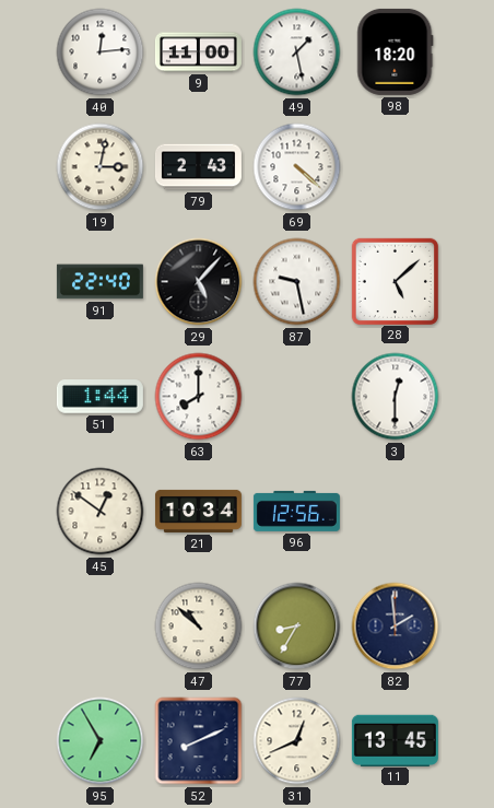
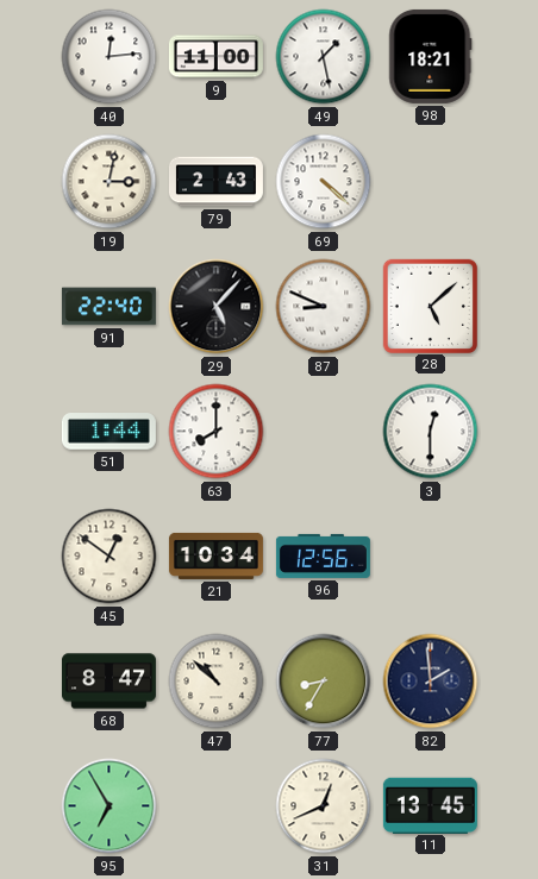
98: 18:20 -> 18:21
87: 9:28 -> 8:49
68: none -> 8:47
52: 8:11 -> none
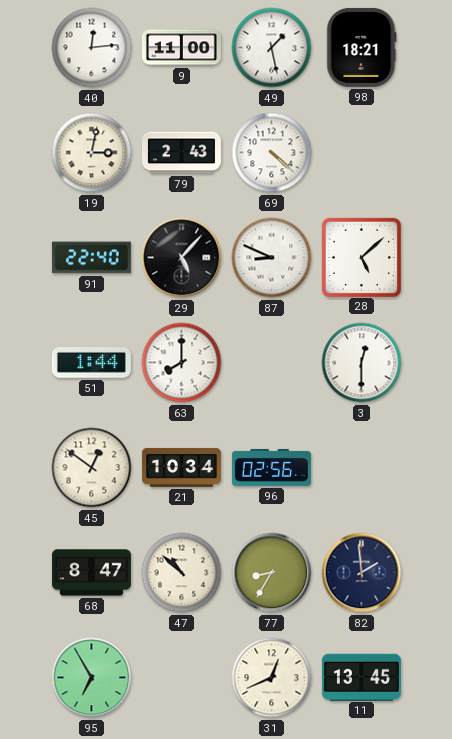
96: 12:56 -> 02:56
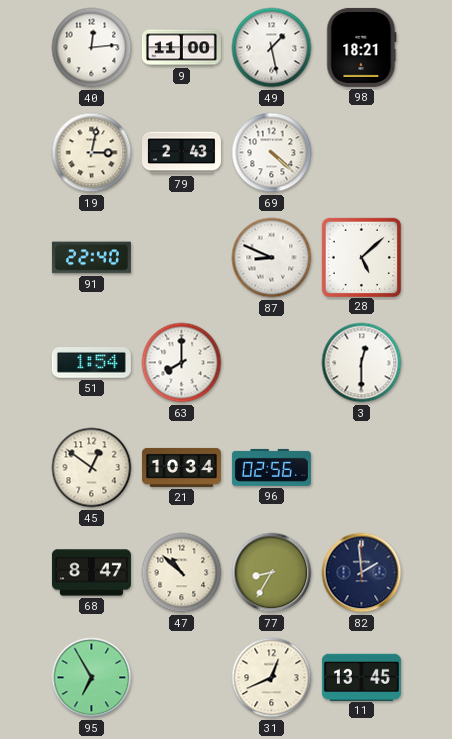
29: 5:07 -> none
51: 1:44 -> 1:54
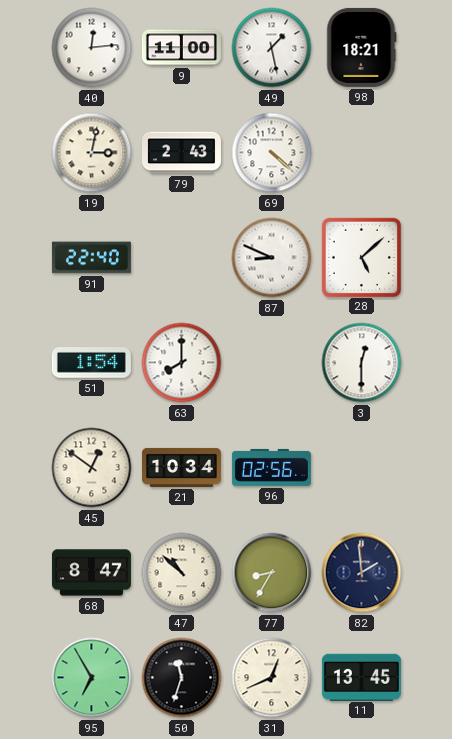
50: none -> 11:33
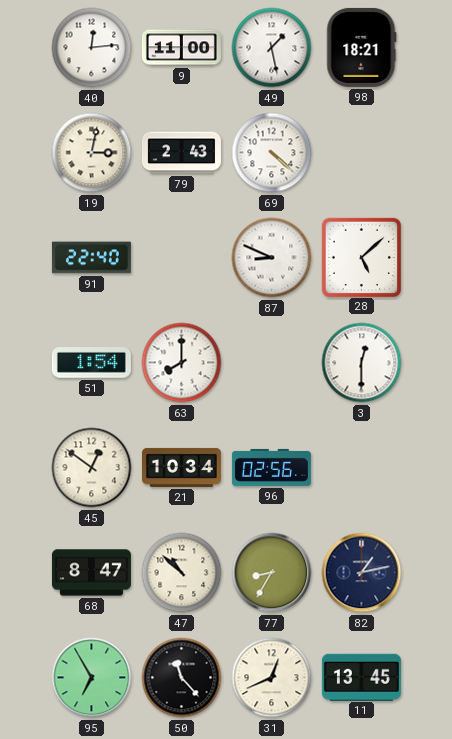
82: 1:59 -> 1:13
50: 11:33 -> 11:23
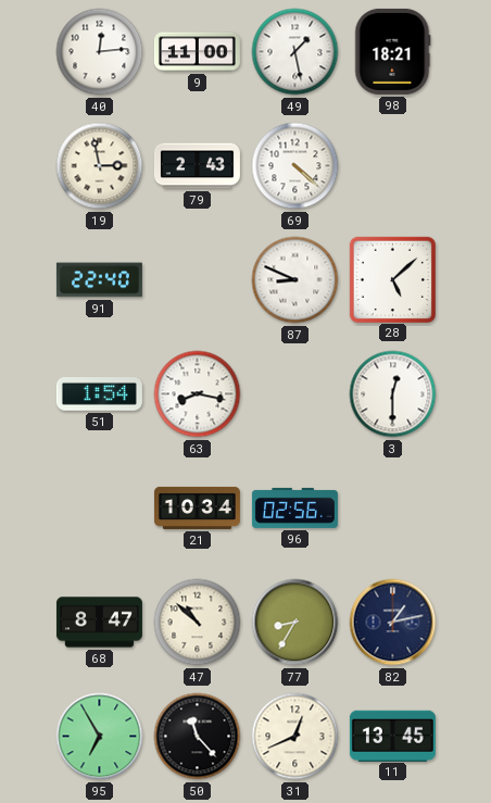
19: 3:02 -> 2:58
63: 8:00 -> 8:17
45: 12:51 -> none
